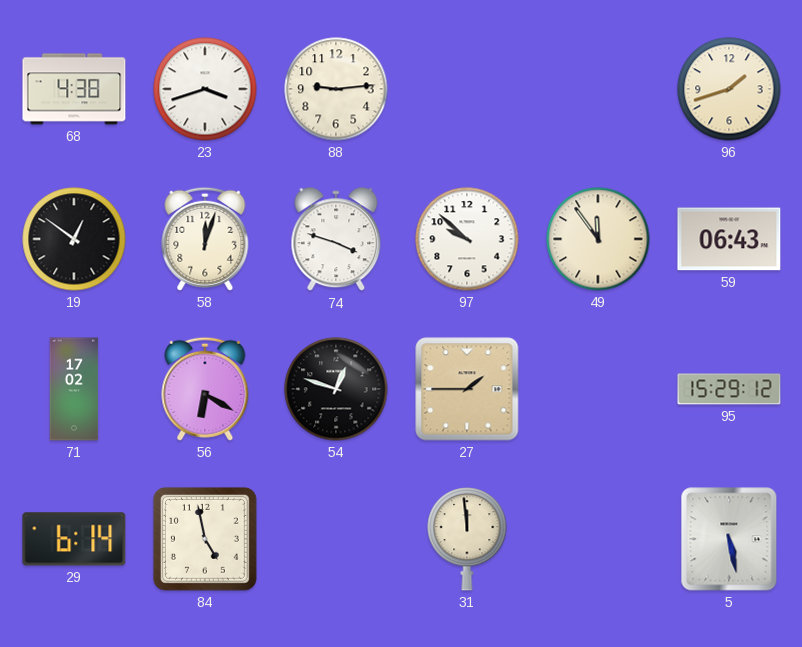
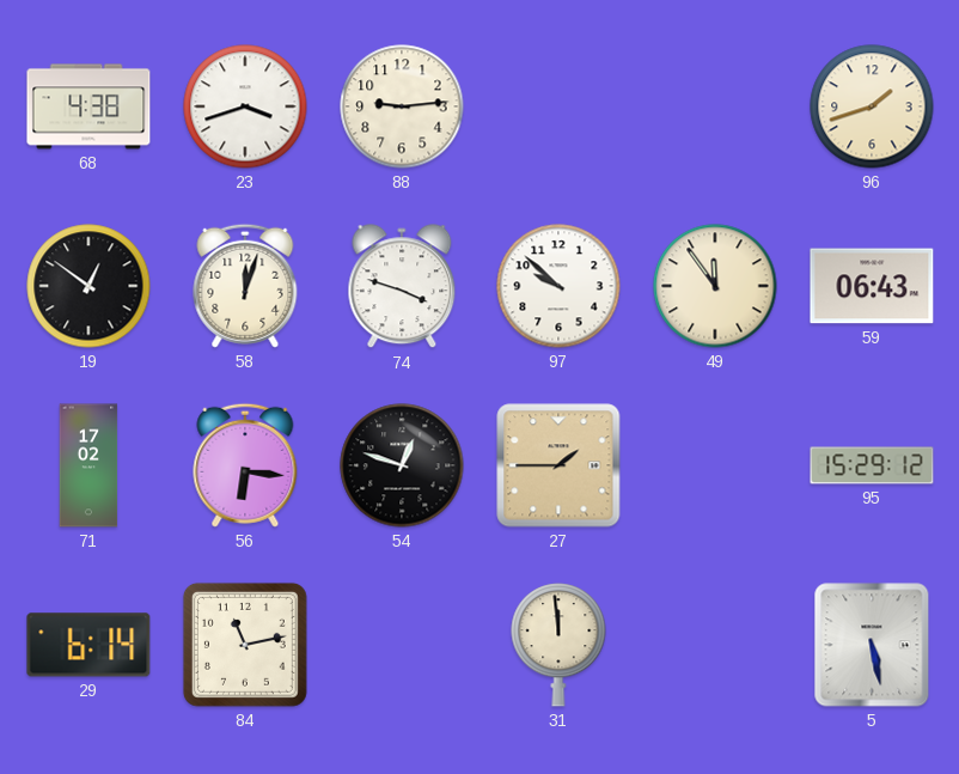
56: 6:20 -> 6:16
84: 4:58 -> 11:13
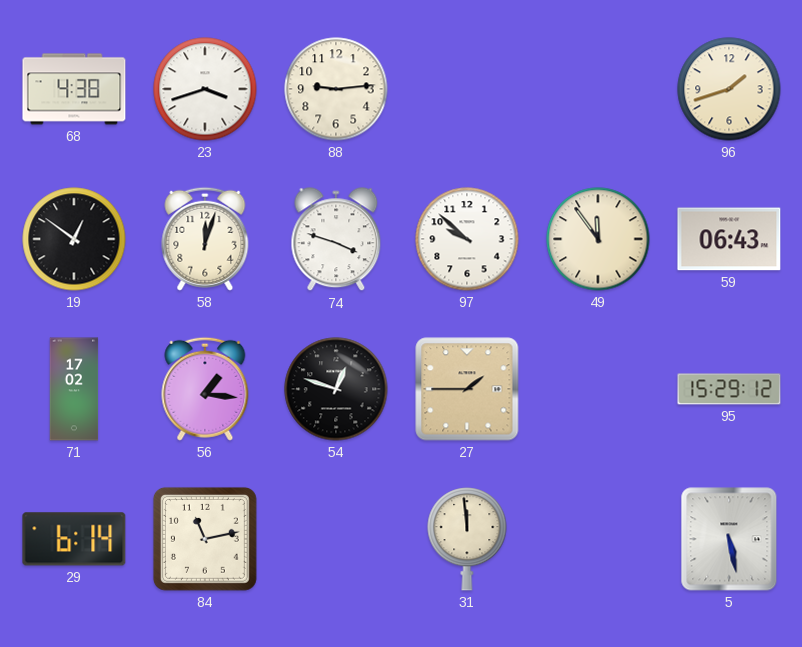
56: 6:16 -> 1:16
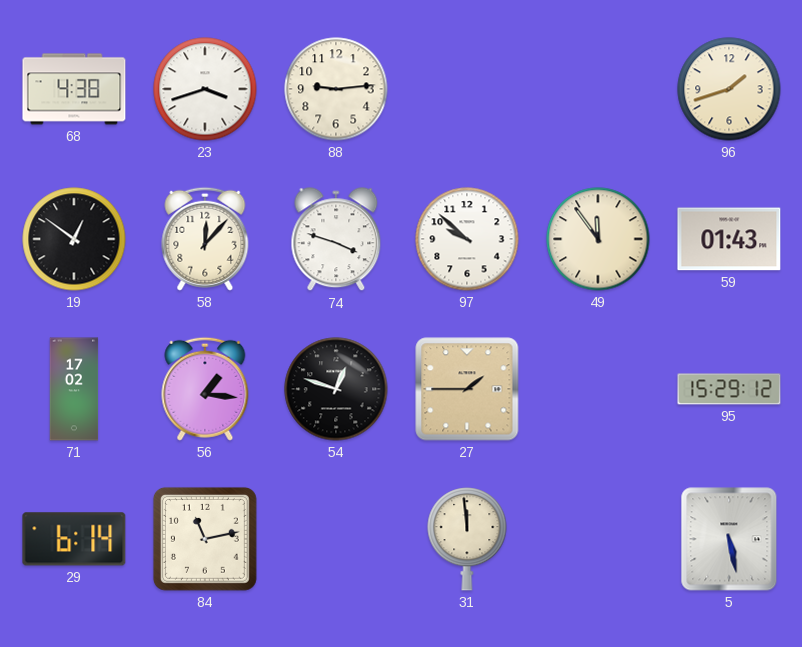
58: 12:03 -> 12:07
59: 06:43 -> 01:43
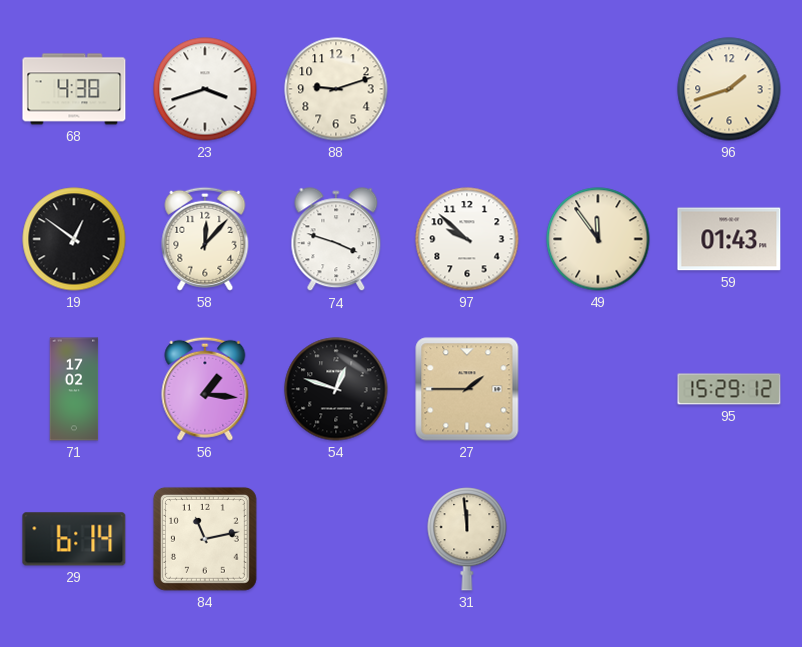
88: 9:14 -> 9:12
5: 5:28 -> none
